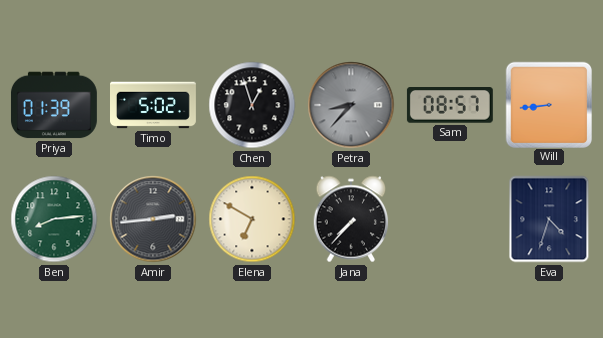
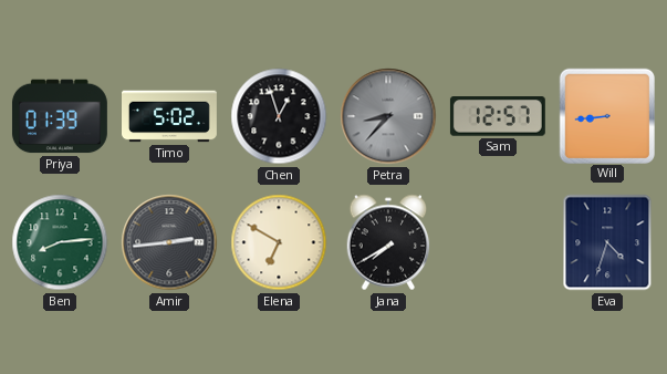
Sam: 08:57 -> 12:57
Jana: 7:37 -> 7:40
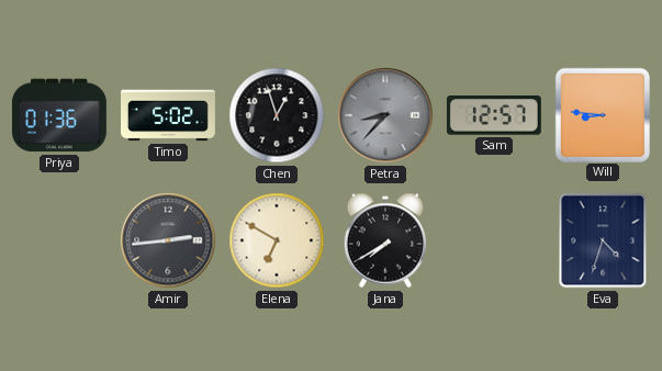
Priya: 01:39 -> 01:36
Will: 8:44 -> 8:46
Ben: 8:14 -> none
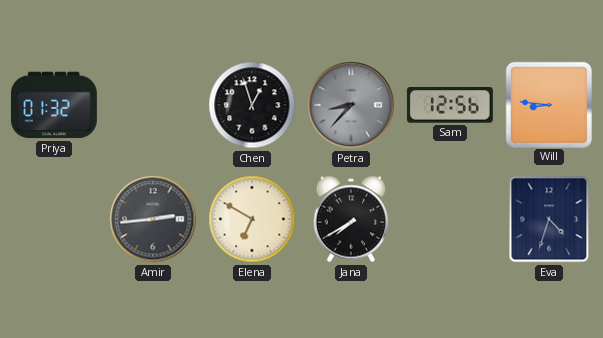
Priya: 01:36 -> 01:32
Timo: 5:02 -> none
Sam: 12:57 -> 12:56
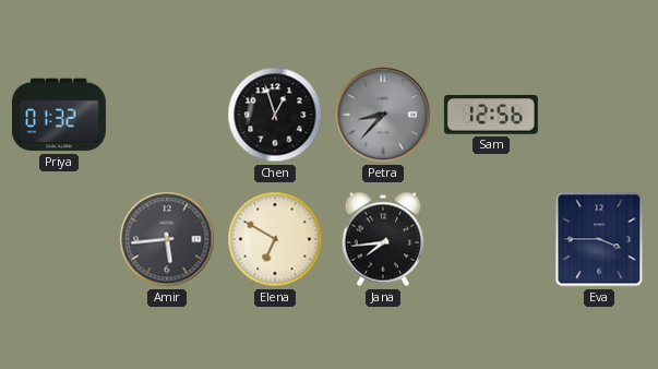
Will: 8:46 -> none
Amir: 2:44 -> 5:44
Jana: 7:40 -> 7:44
Eva: 4:33 -> 3:45
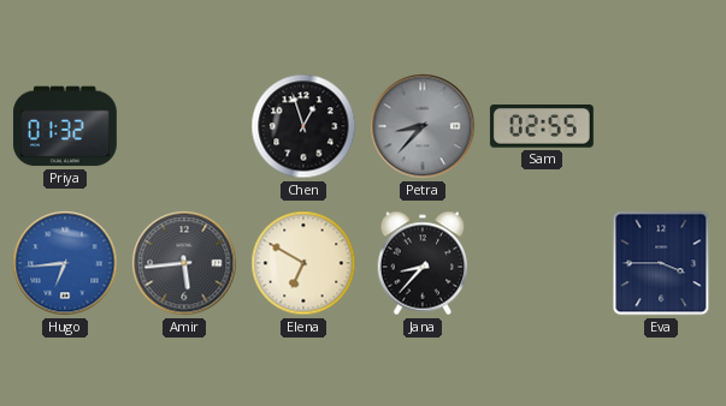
Sam: 12:56 -> 02:55
Hugo: none -> 6:44
Jana: 7:44 -> 8:37
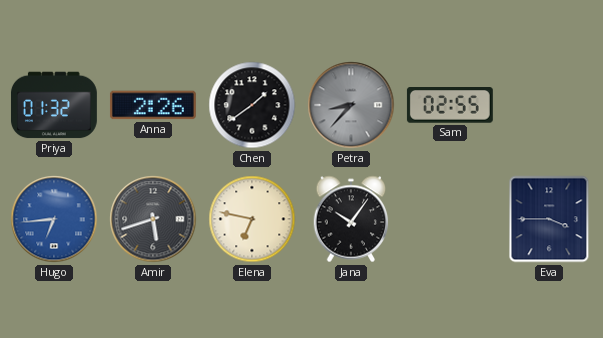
Anna: none -> 2:26
Chen: 12:57 -> 1:39
Amir: 5:44 -> 5:42
Elena: 6:50 -> 6:47
Jana: 8:37 -> 10:06
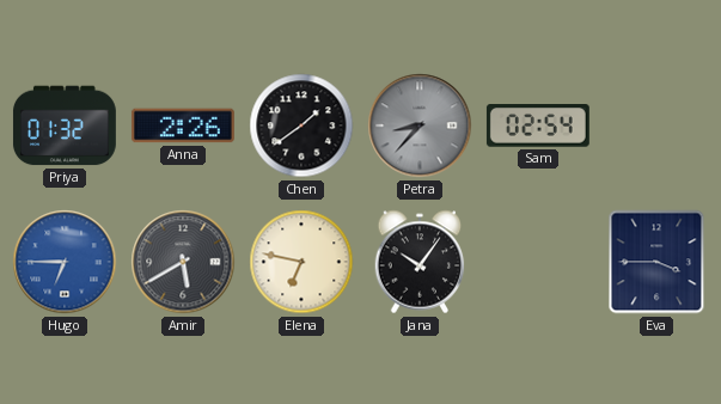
Sam: 02:55 -> 02:54
Hugo: 6:44 -> 6:45
Amir: 5:42 -> 5:40
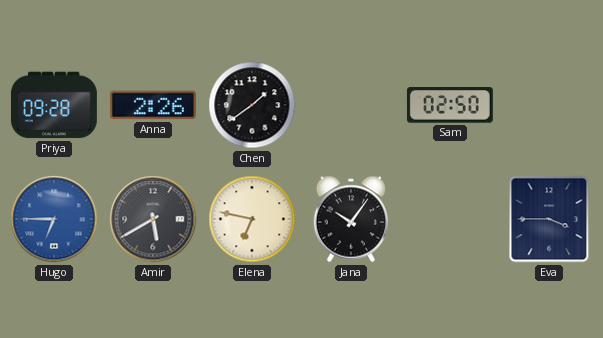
Priya: 01:32 -> 09:28
Petra: 8:37 -> none
Sam: 02:54 -> 02:50
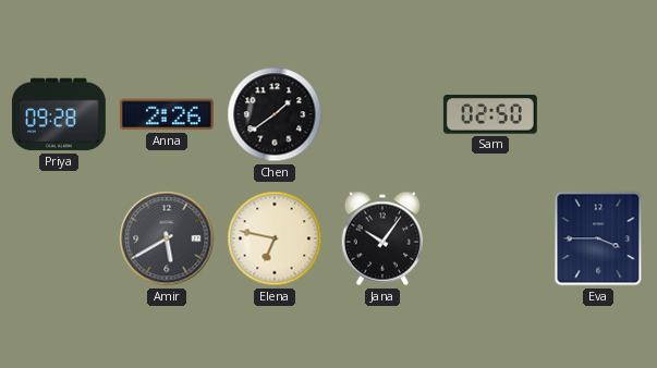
Hugo: 6:45 -> none
